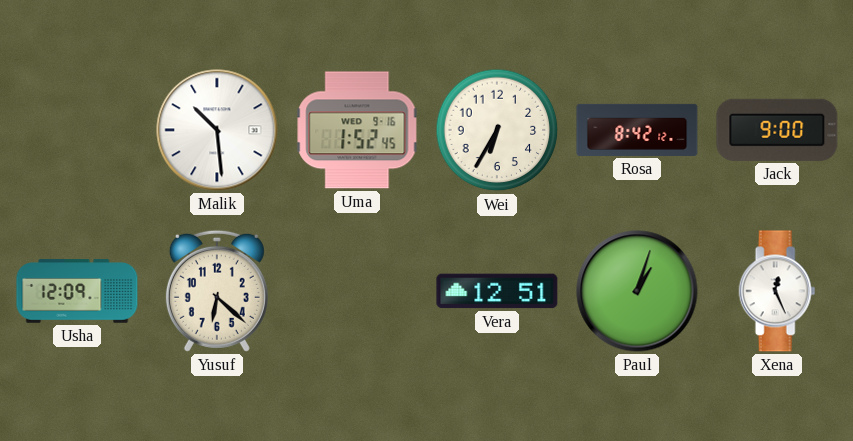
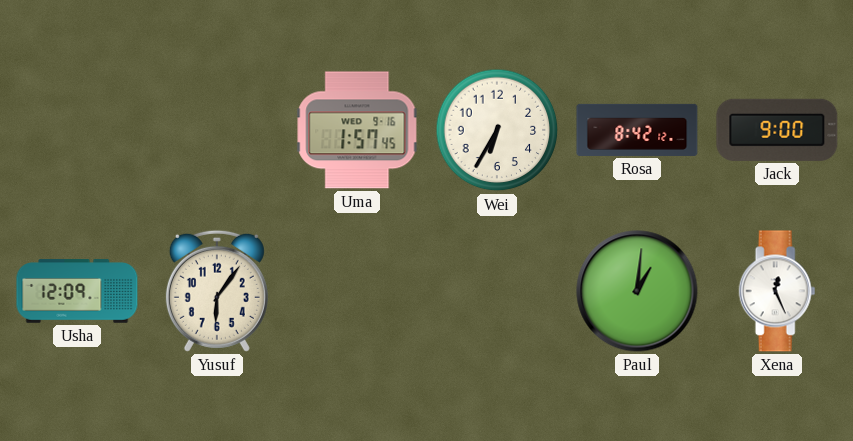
Malik: 10:29 -> none
Uma: 1:52 -> 1:57
Yusuf: 6:22 -> 6:06
Vera: 12:51 -> none
Paul: 1:03 -> 1:01
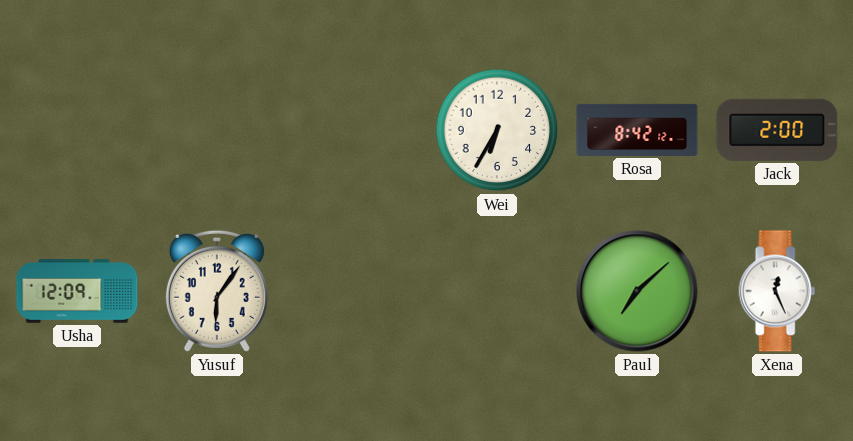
Uma: 1:57 -> none
Jack: 9:00 -> 2:00
Paul: 1:01 -> 7:08
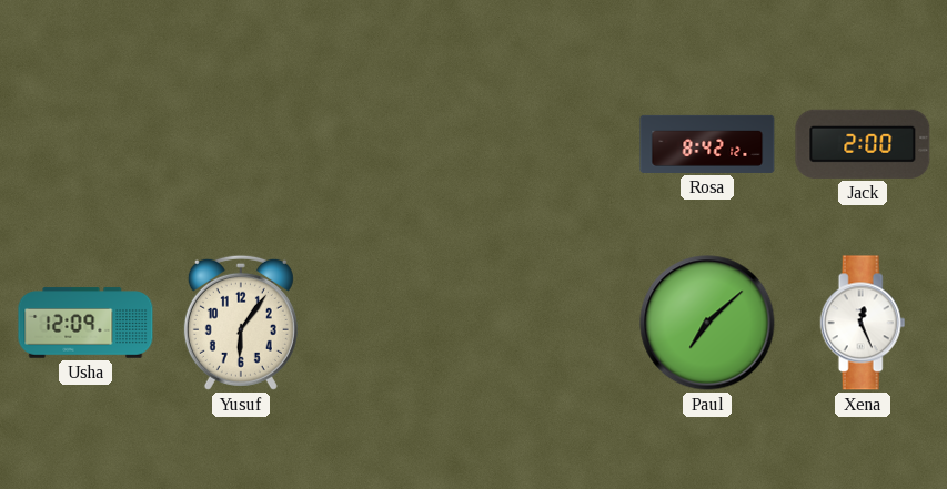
Wei: 6:35 -> none
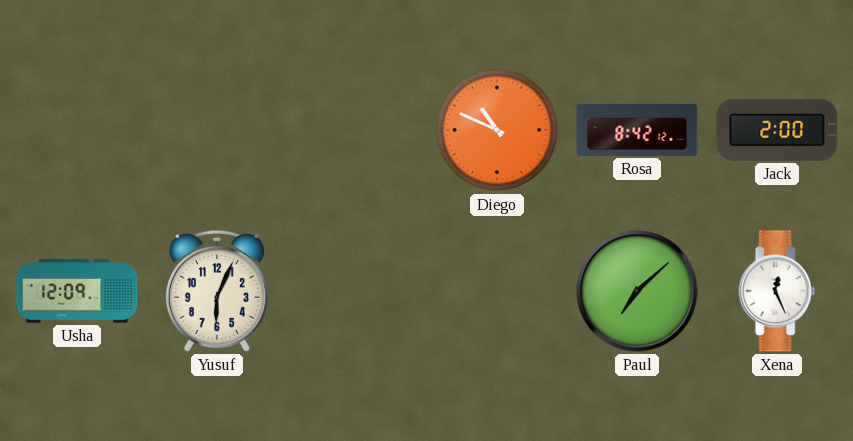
Diego: none -> 10:49
Yusuf: 6:06 -> 6:04
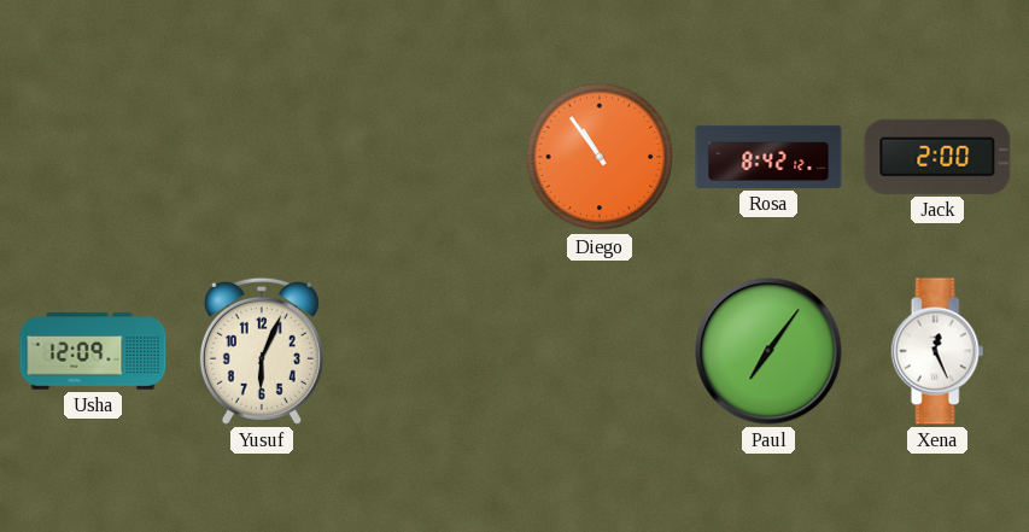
Diego: 10:49 -> 10:54
Paul: 7:08 -> 7:06
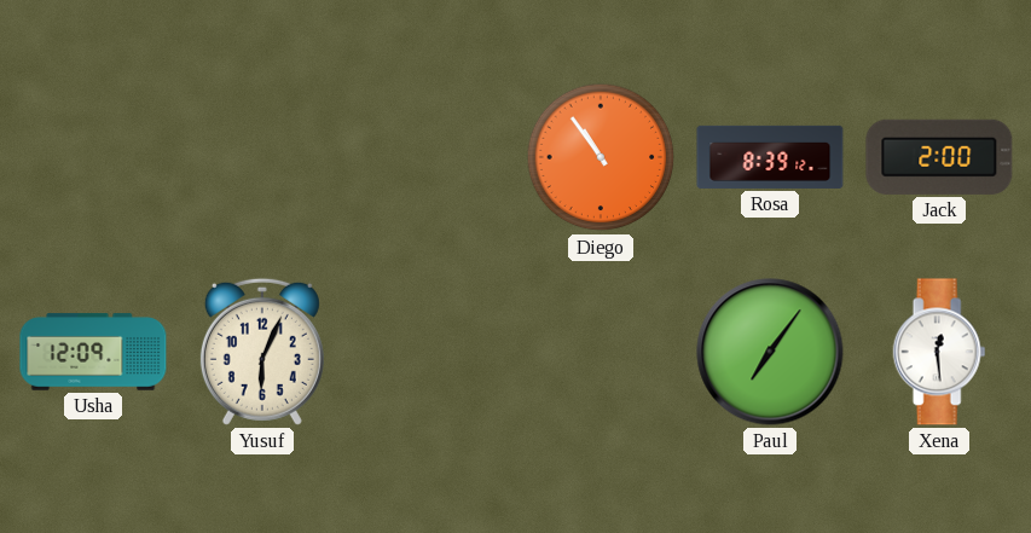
Rosa: 8:42 -> 8:39
Xena: 12:26 -> 12:29
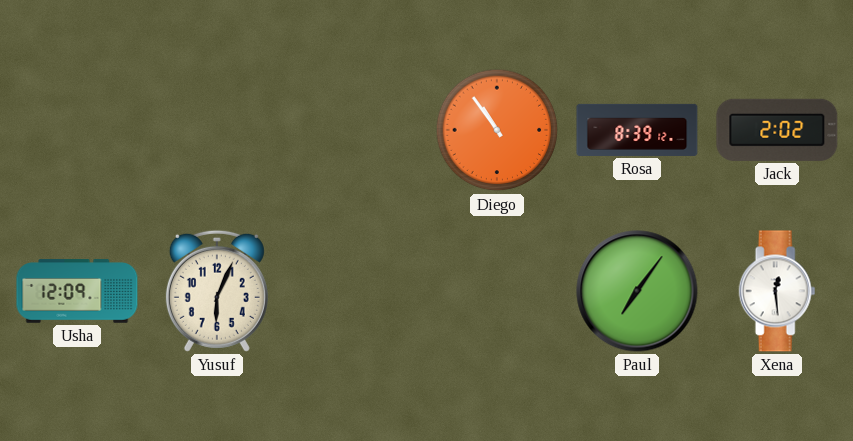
Jack: 2:00 -> 2:02
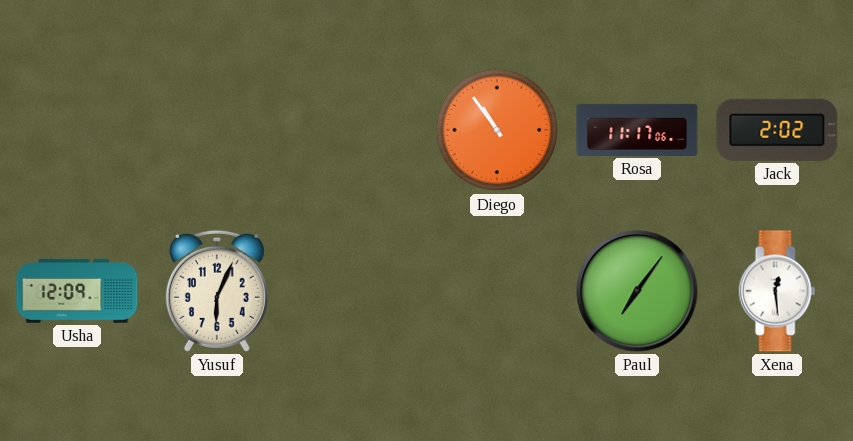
Rosa: 8:39 -> 11:17
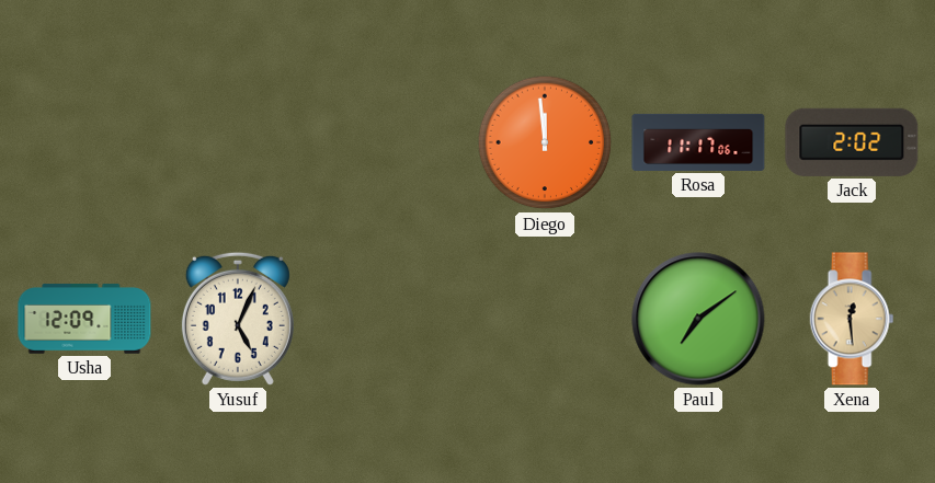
Diego: 10:54 -> 11:59
Yusuf: 6:04 -> 5:04
Paul: 7:06 -> 7:09
Xena dial: white -> champagne
